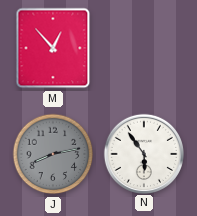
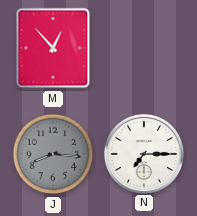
J: 8:13 -> 8:16
N: 5:54 -> 7:15
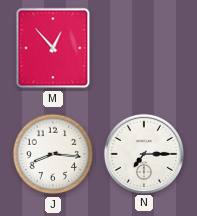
J dial: grey -> white
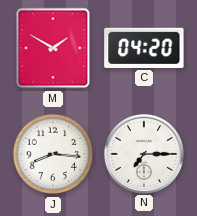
M: 12:53 -> 1:50
C: none -> 04:20
